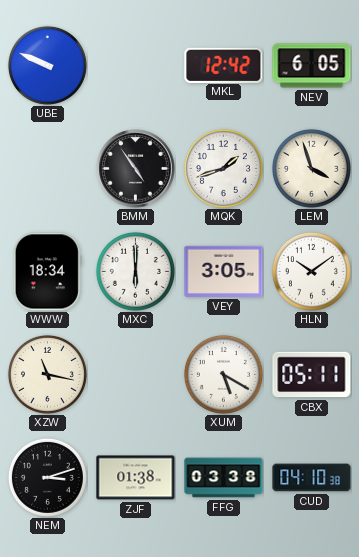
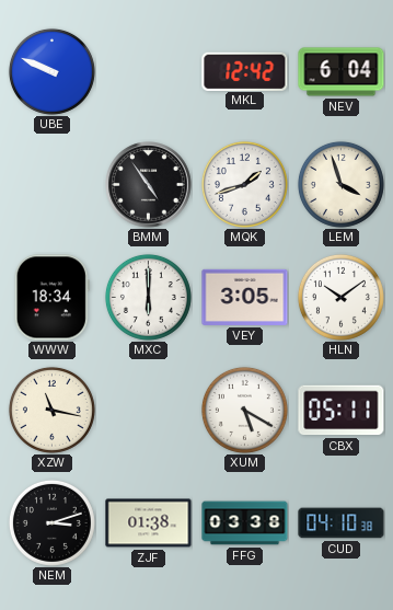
NEV: 6:05 -> 6:04
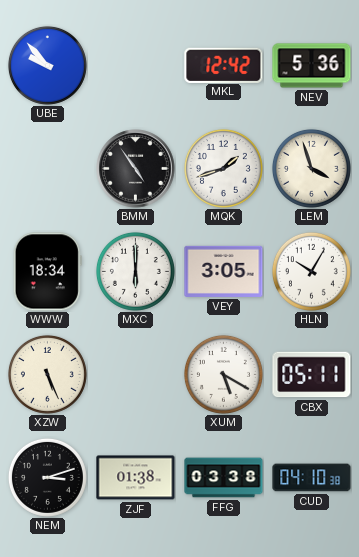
UBE: 9:49 -> 9:53
NEV: 6:04 -> 5:36
HLN: 10:09 -> 10:05
XZW: 11:17 -> 5:26
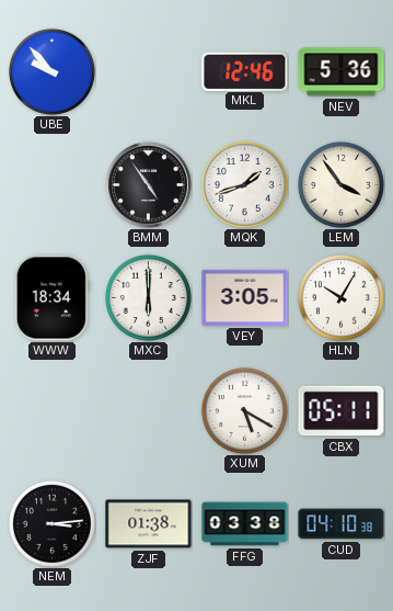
MKL: 12:42 -> 12:46
LEM: 3:57 -> 3:54
XZW: 5:26 -> none
NEM: 3:12 -> 3:14
